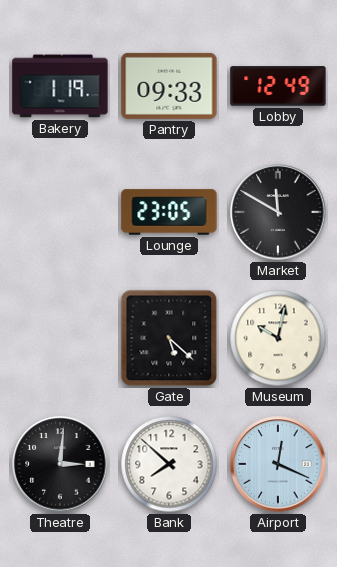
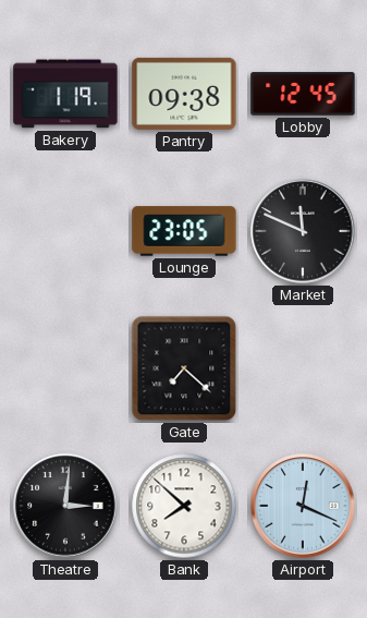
Pantry: 09:33 -> 09:38
Lobby: 12:49 -> 12:45
Market: 11:50 -> 11:49
Gate: 5:22 -> 7:22
Museum: 10:02 -> none
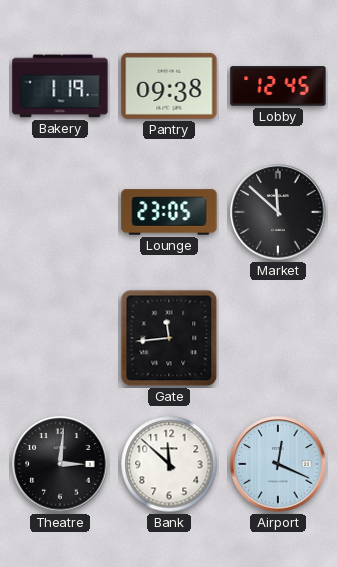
Market: 11:49 -> 11:52
Gate: 7:22 -> 11:44
Bank: 7:52 -> 11:52
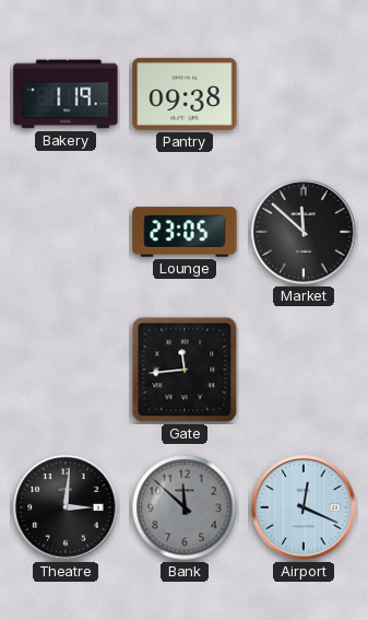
Lobby: 12:45 -> none
Bank dial: white -> grey
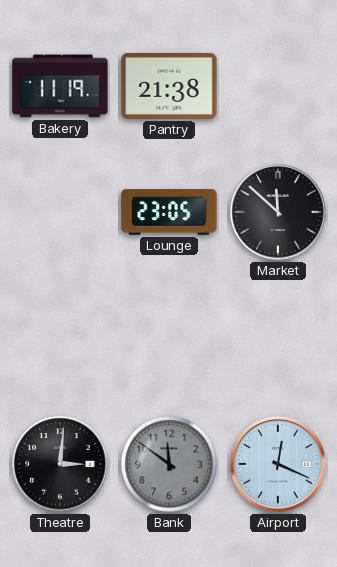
Bakery: 1:19 -> 11:19
Pantry: 09:38 -> 21:38
Gate: 11:44 -> none
Bank: 11:52 -> 11:51
